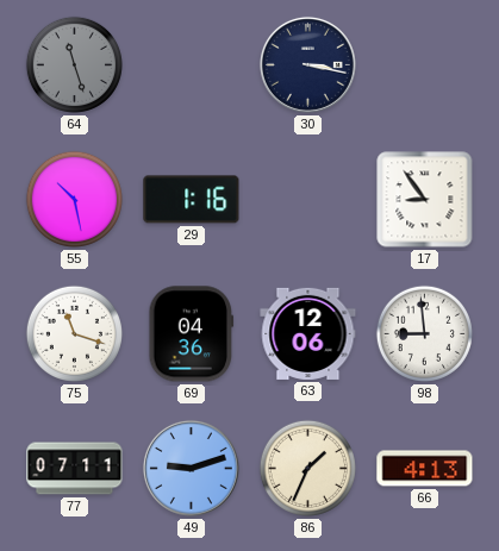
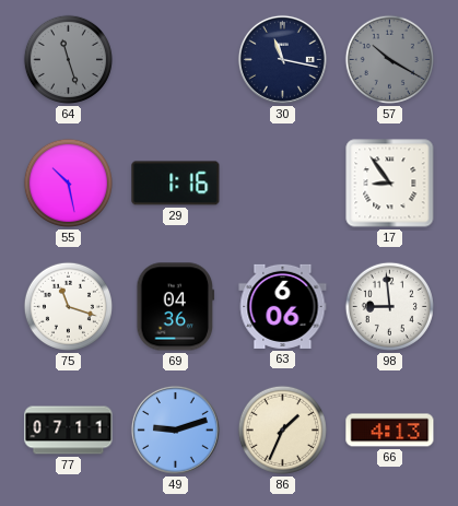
30: 3:17 -> 11:17
57: none -> 10:20
63: 12:06 -> 6:06
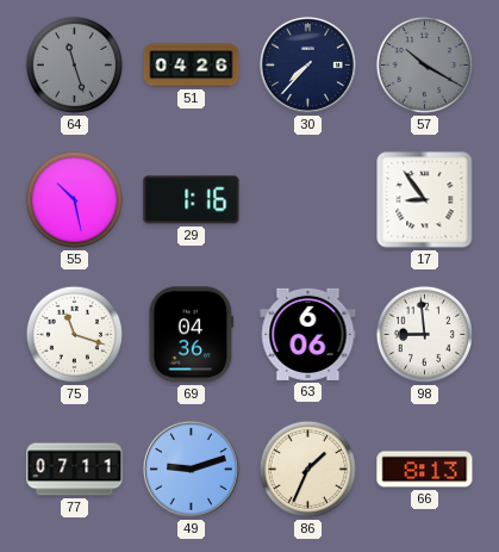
51: none -> 04:26
30: 11:17 -> 7:37
66: 4:13 -> 8:13
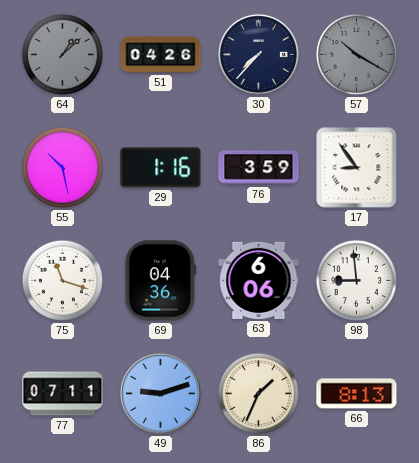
64: 11:27 -> 1:08
76: none -> 3:59
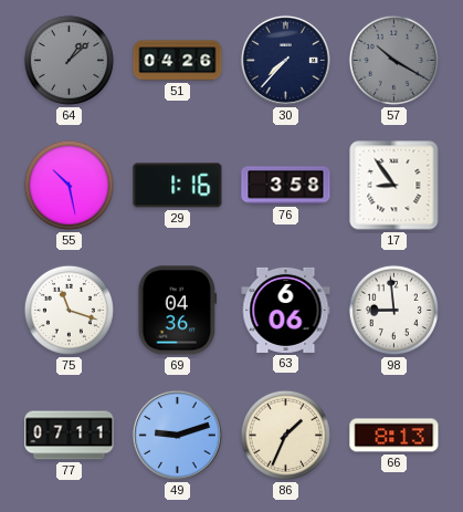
76: 3:59 -> 3:58
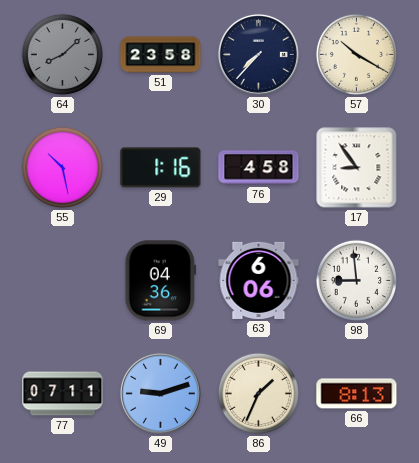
64: 1:08 -> 8:08
51: 04:26 -> 23:58
57 dial: grey -> cream
76: 3:58 -> 4:58
75: 11:18 -> none
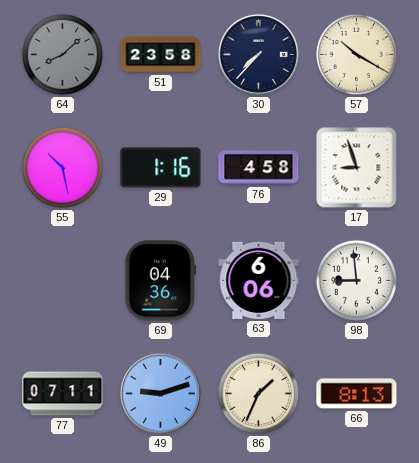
17: 8:54 -> 8:57
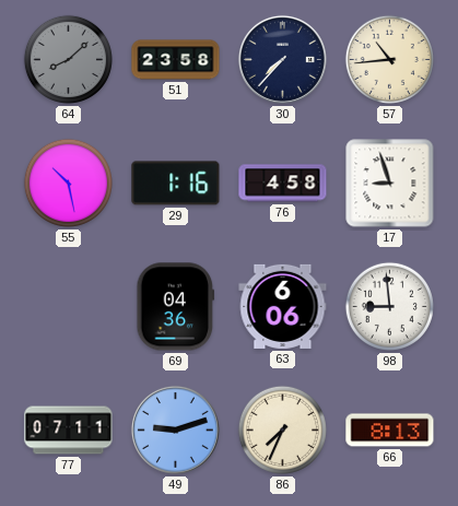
57: 10:20 -> 10:44
86: 1:34 -> 7:34
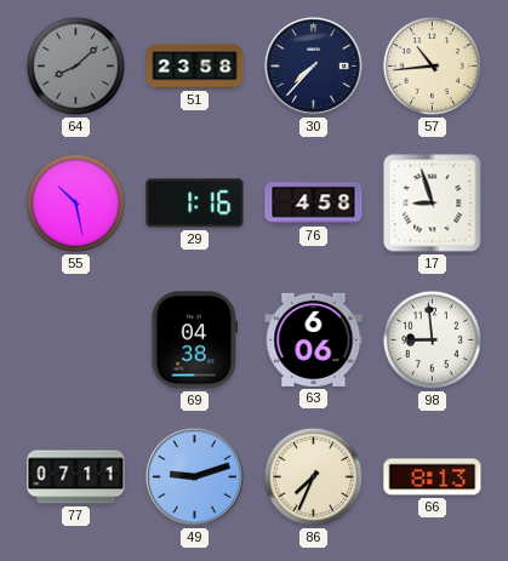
69: 04:36 -> 04:38
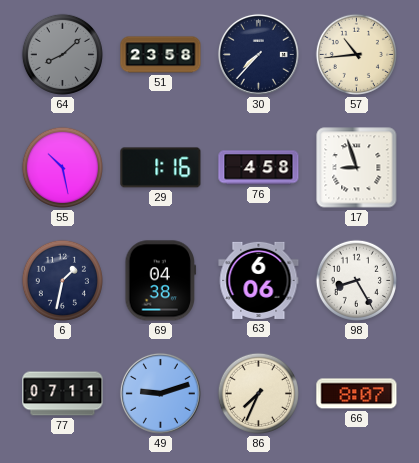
6: none -> 1:32
98: 8:59 -> 8:25
66: 8:13 -> 8:07
